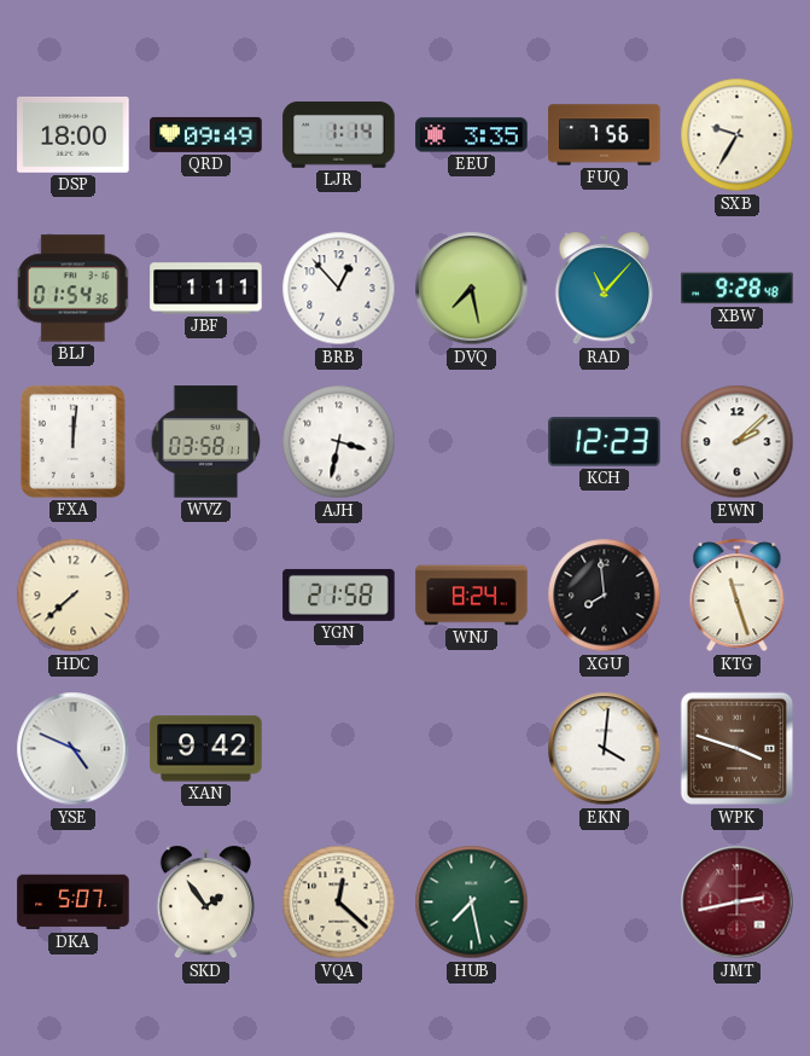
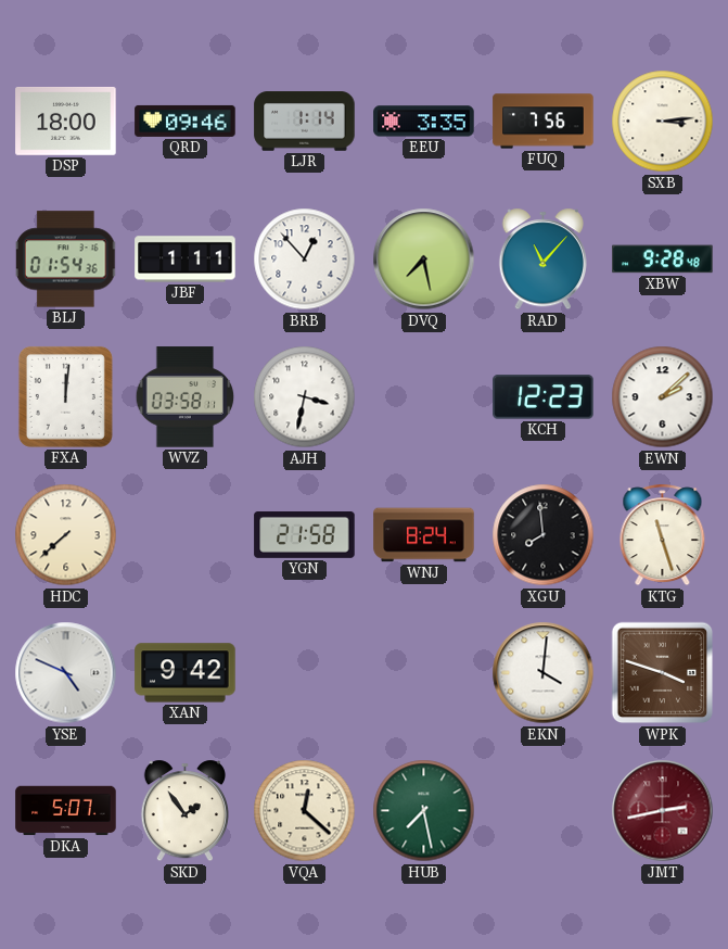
QRD: 09:49 -> 09:46
SXB: 9:35 -> 3:14
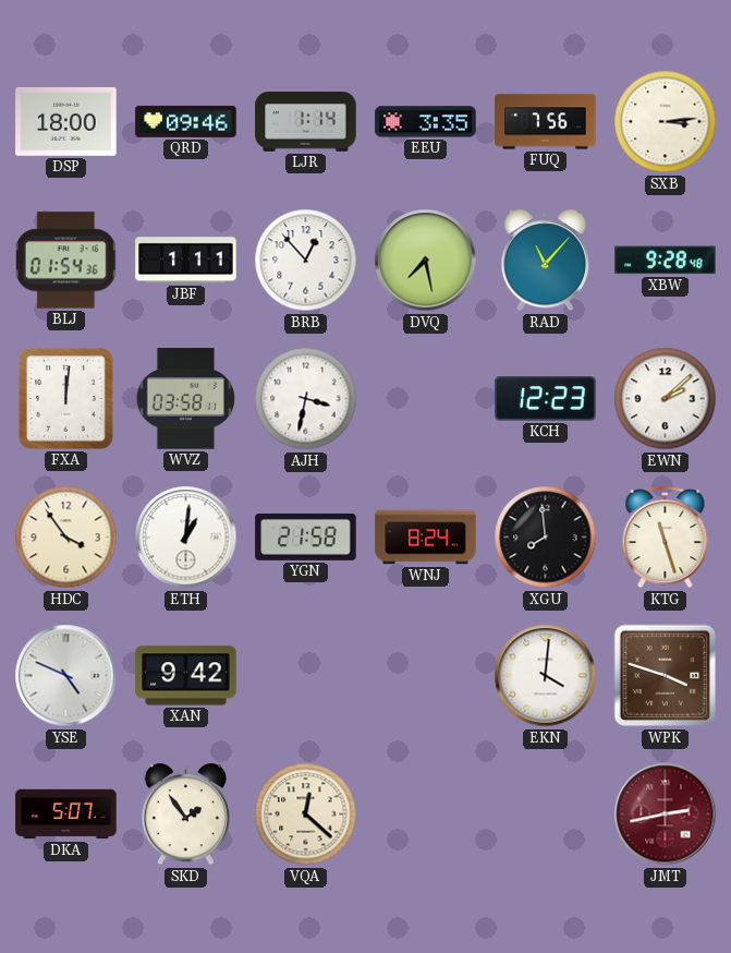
HDC: 7:38 -> 3:54
ETH: none -> 1:01
HUB: 7:28 -> none
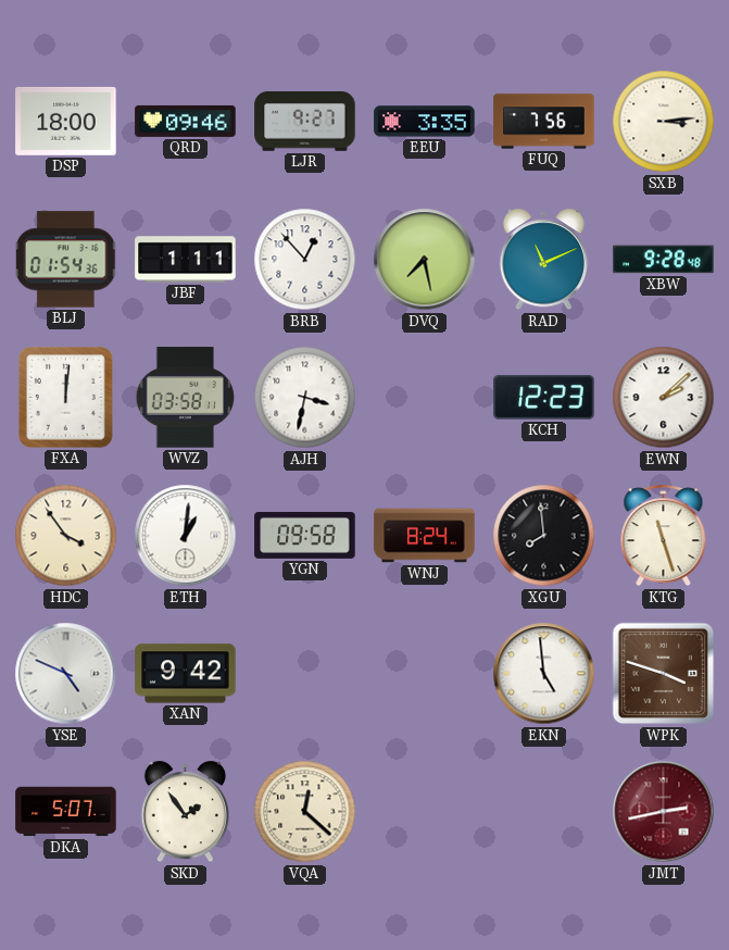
LJR: 1:14 -> 9:27
RAD: 11:07 -> 11:11
YGN: 21:58 -> 09:58
EKN: 4:01 -> 4:59
